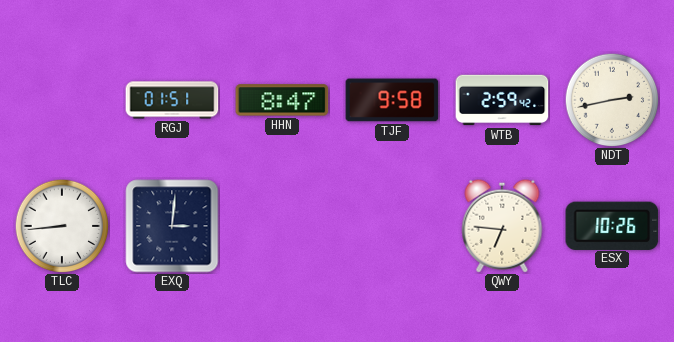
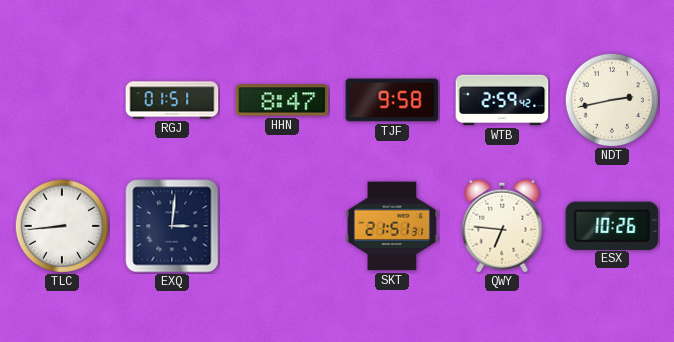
SKT: none -> 21:51
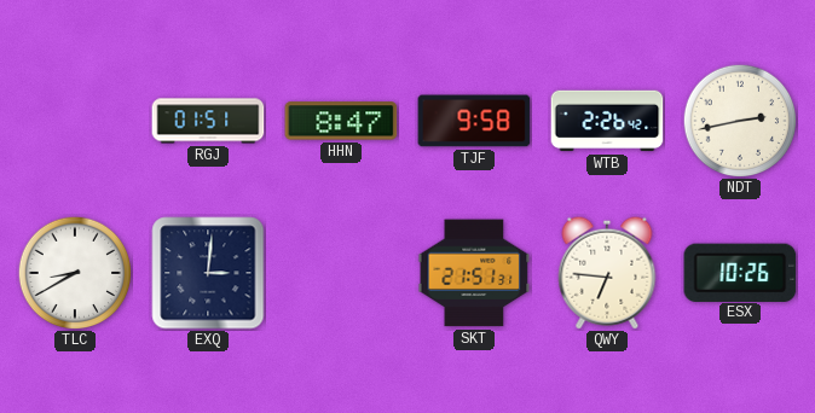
WTB: 2:59 -> 2:26
TLC: 8:44 -> 8:40
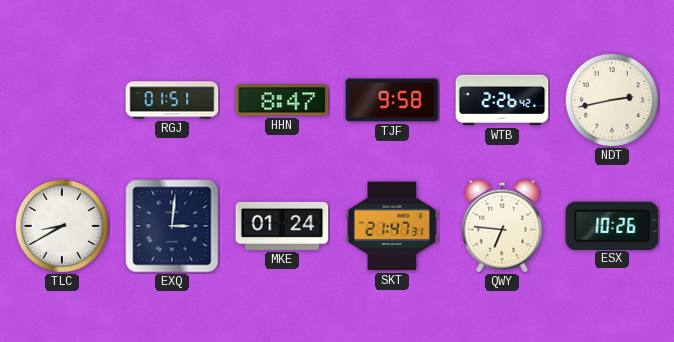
MKE: none -> 01:24
SKT: 21:51 -> 21:47
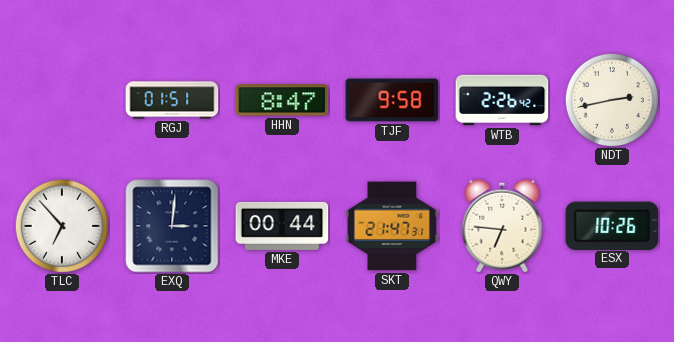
TLC: 8:40 -> 6:53
MKE: 01:24 -> 00:44
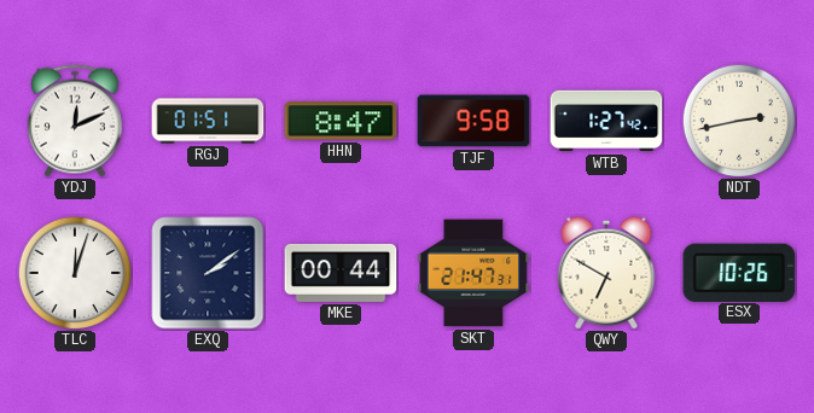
YDJ: none -> 12:11
WTB: 2:26 -> 1:27
TLC: 6:53 -> 12:03
EXQ: 3:01 -> 2:09
QWY: 6:46 -> 6:50
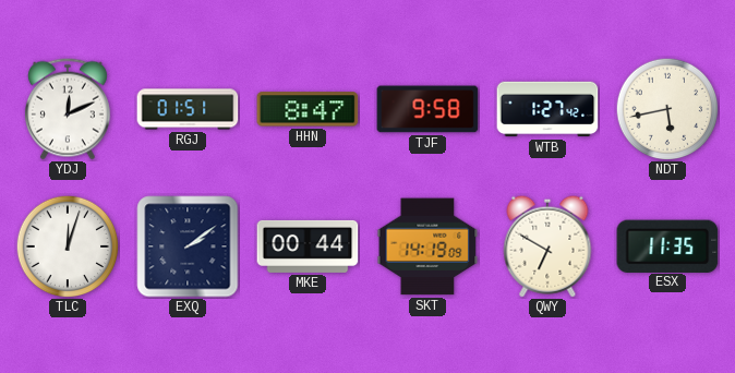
NDT: 2:43 -> 5:43
SKT: 21:47 -> 14:19
ESX: 10:26 -> 11:35
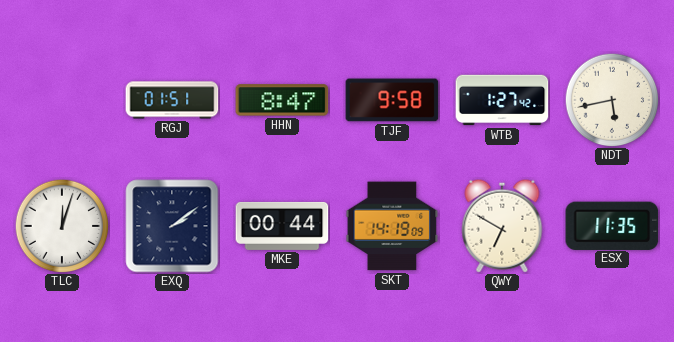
YDJ: 12:11 -> none
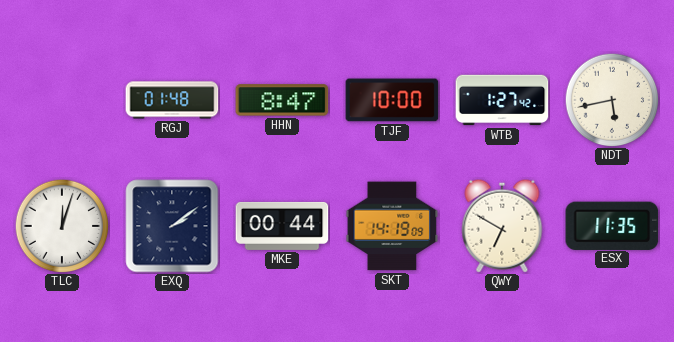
RGJ: 01:51 -> 01:48
TJF: 9:58 -> 10:00
